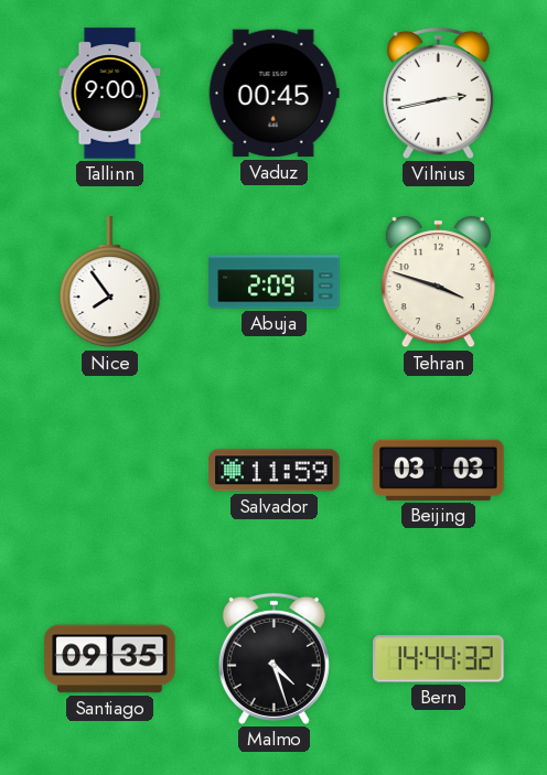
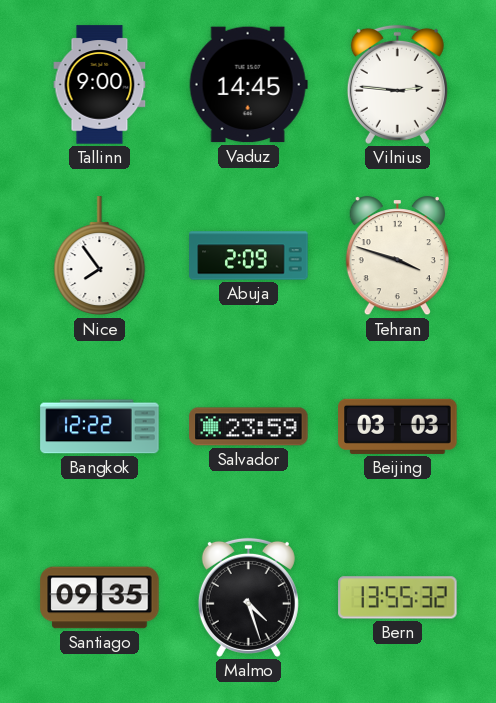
Vaduz: 00:45 -> 14:45
Vilnius: 2:43 -> 2:46
Bangkok: none -> 12:22
Salvador: 11:59 -> 23:59
Bern: 14:44 -> 13:55
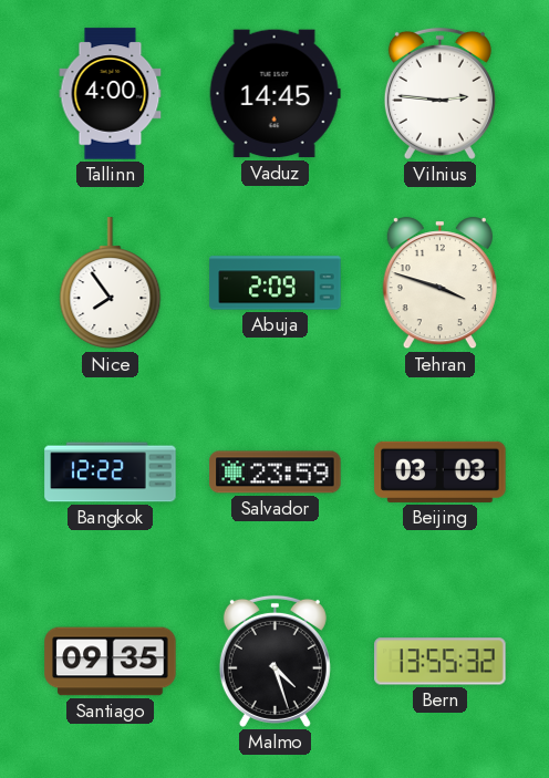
Tallinn: 9:00 -> 4:00
